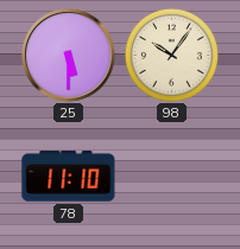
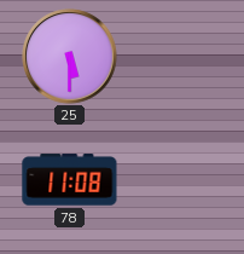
98: 10:06 -> none
78: 11:10 -> 11:08
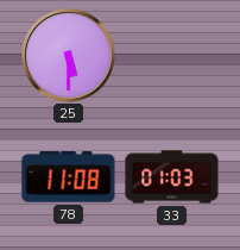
33: none -> 01:03
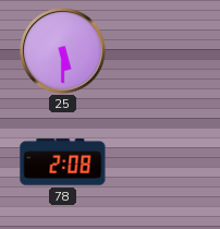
78: 11:08 -> 2:08
33: 01:03 -> none
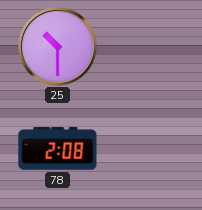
25: 5:30 -> 10:30
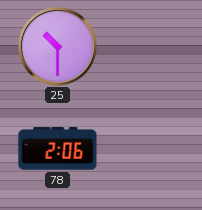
78: 2:08 -> 2:06
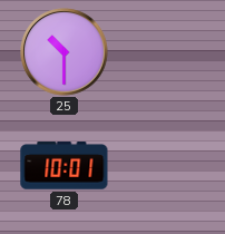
78: 2:06 -> 10:01
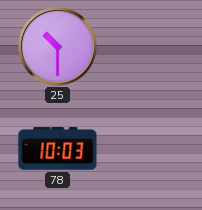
78: 10:01 -> 10:03
